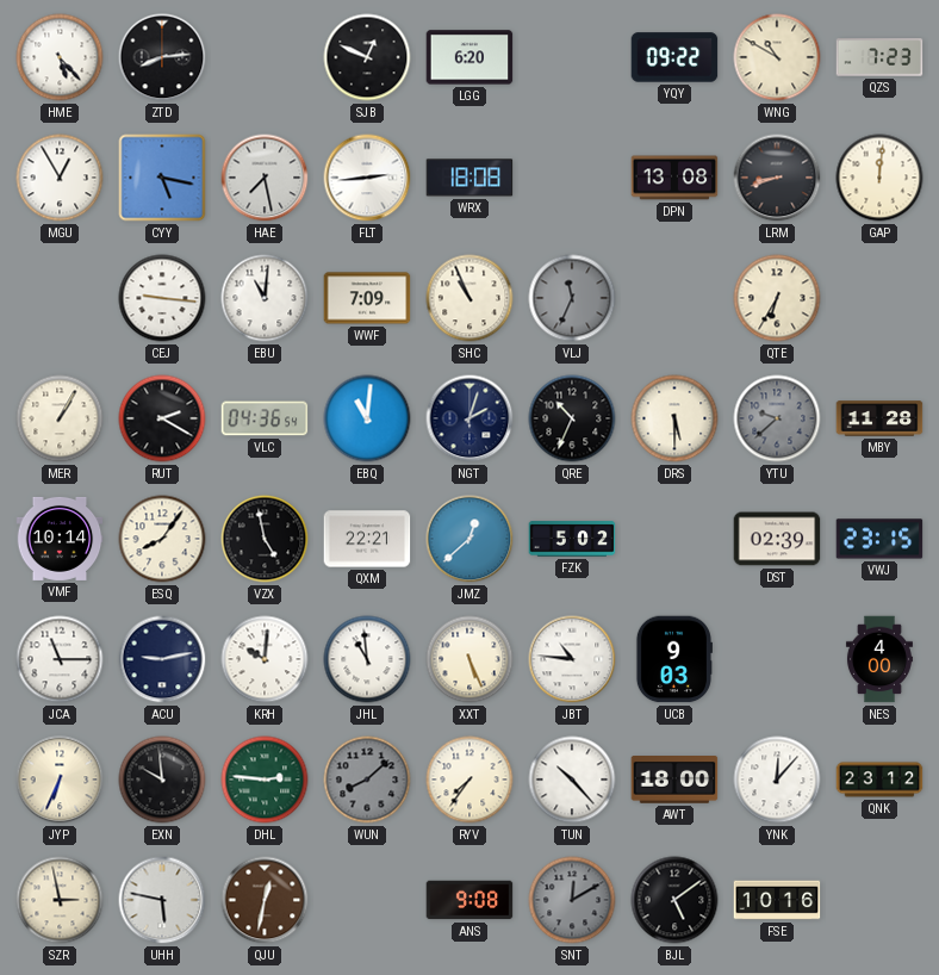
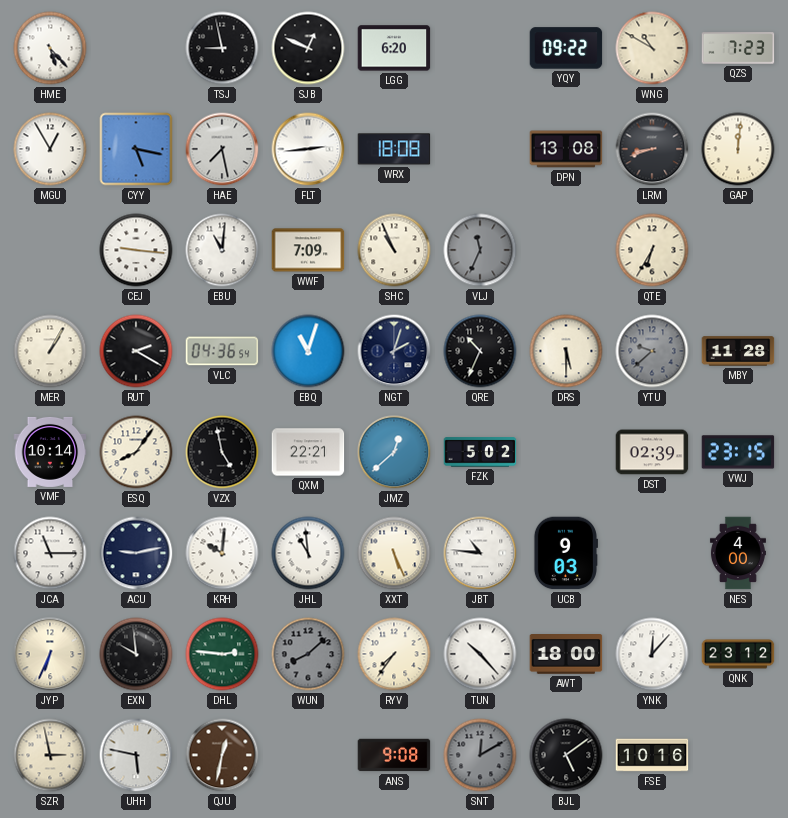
ZTD: 8:14 -> none
TSJ: none -> 8:58
EBQ: 11:01 -> 11:03
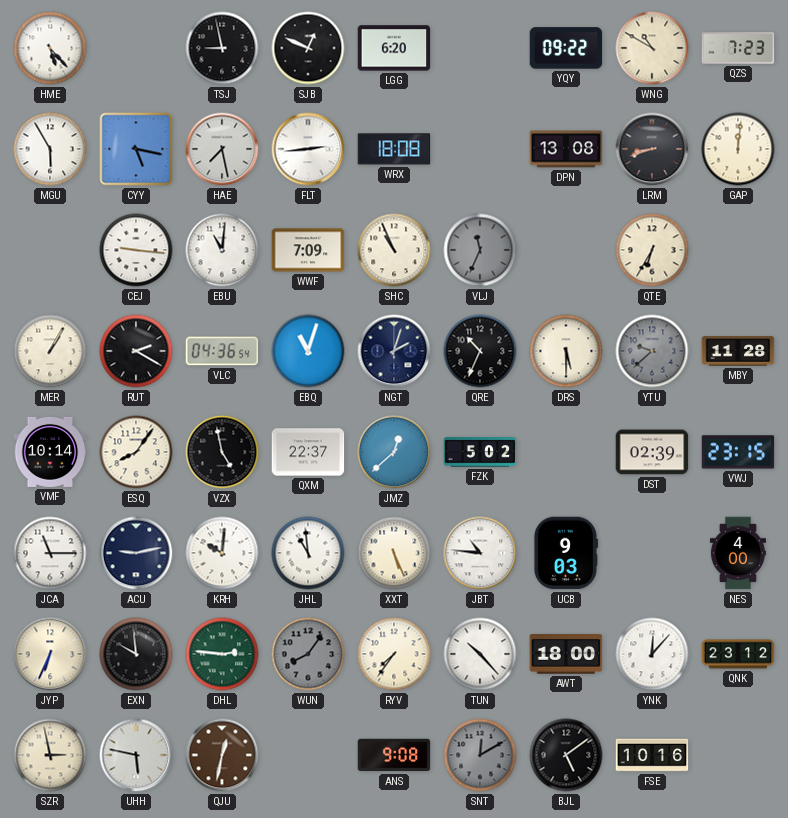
MGU: 12:55 -> 5:55
QXM: 22:21 -> 22:37
WUN: 8:08 -> 8:06
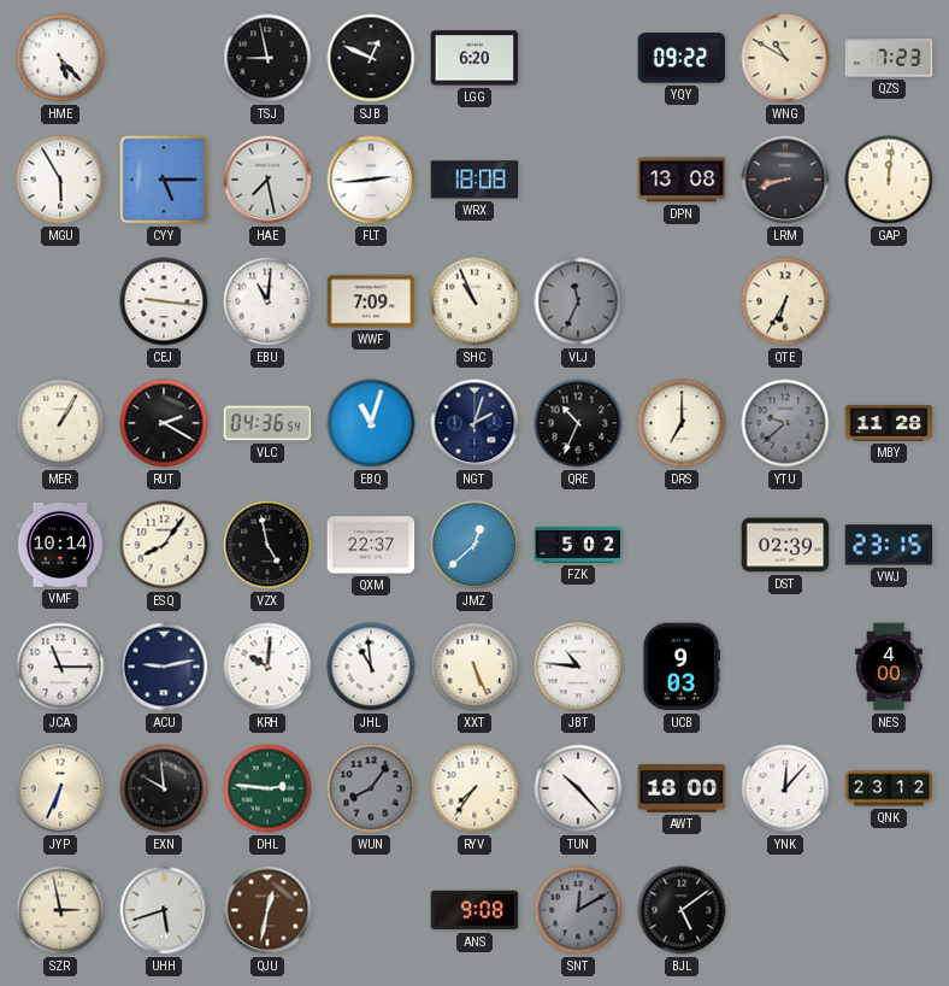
CYY: 5:17 -> 5:15
DRS: 5:30 -> 7:00
UHH: 5:47 -> 5:42
FSE: 10:16 -> none
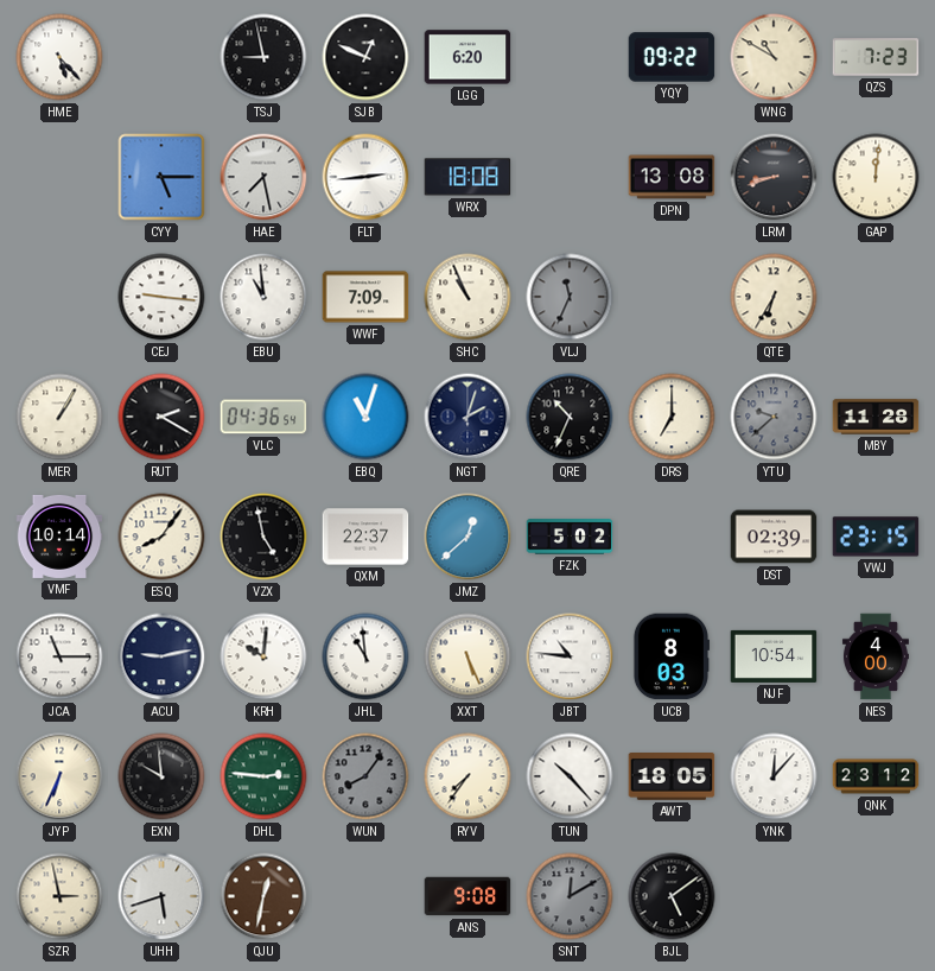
MGU: 5:55 -> none
EBU: 11:01 -> 10:59
UCB: 9:03 -> 8:03
NJF: none -> 10:54
AWT: 18:00 -> 18:05
